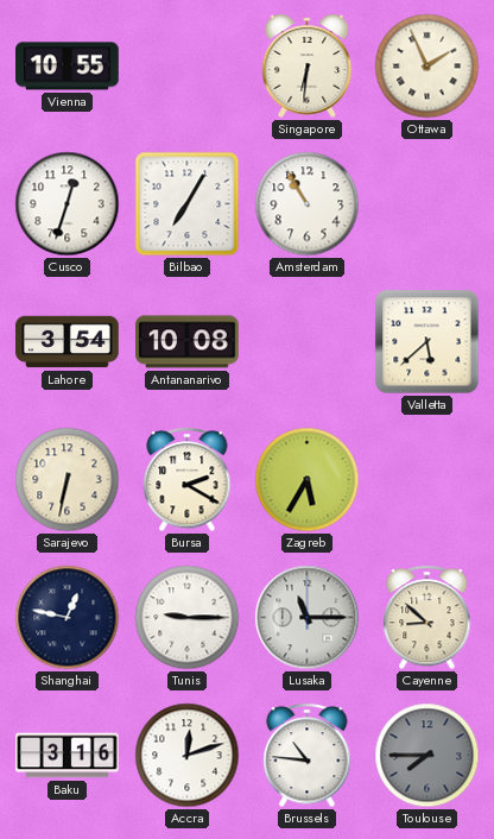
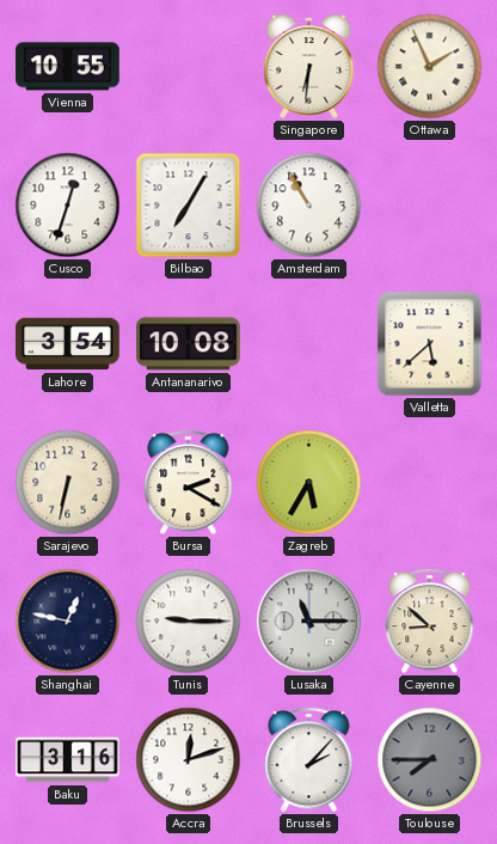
Brussels: 10:46 -> 2:07
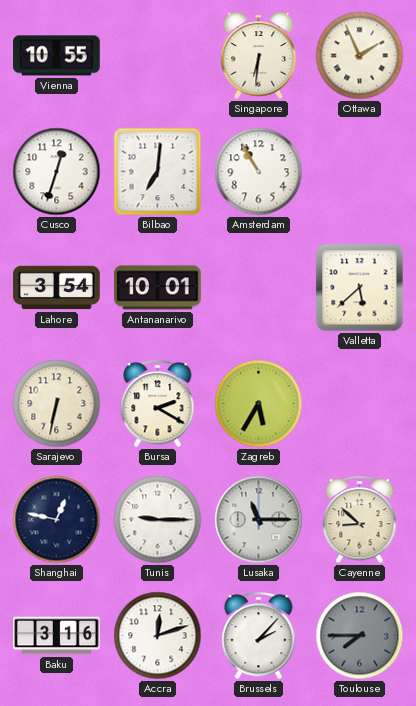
Bilbao: 7:05 -> 7:01
Antananarivo: 10:08 -> 10:01
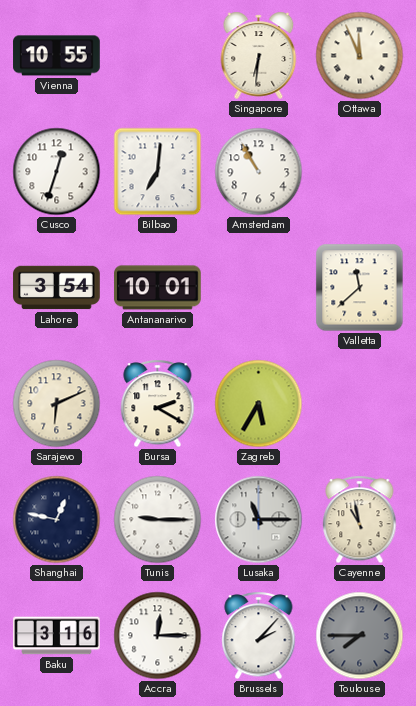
Ottawa: 1:56 -> 11:56
Valletta: 5:38 -> 11:38
Sarajevo: 6:32 -> 6:11
Cayenne: 8:52 -> 10:58
Accra: 12:12 -> 12:15
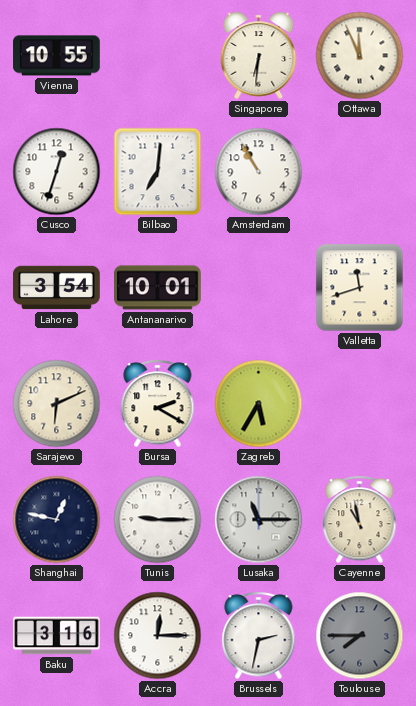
Valletta: 11:38 -> 11:42
Brussels: 2:07 -> 2:32
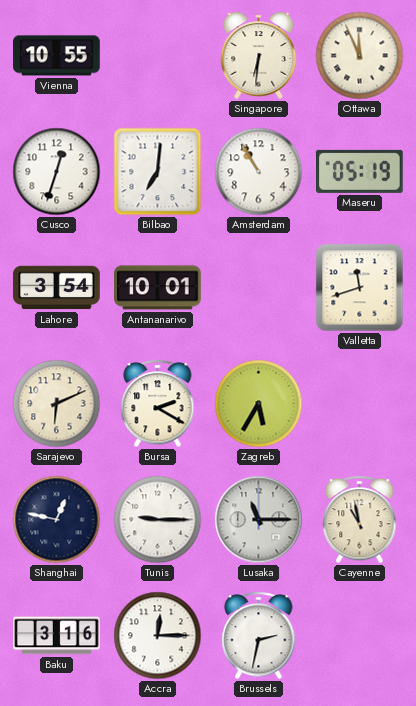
Maseru: none -> 05:19
Toulouse: 7:45 -> none
